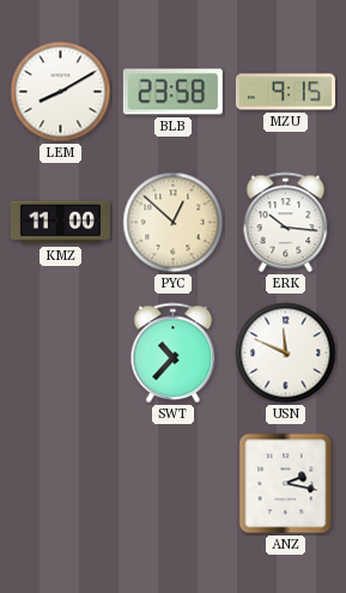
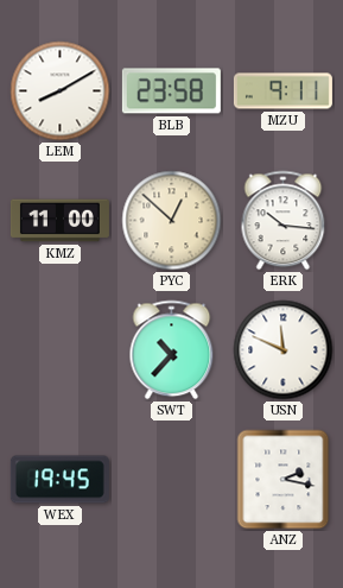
MZU: 9:15 -> 9:11
WEX: none -> 19:45
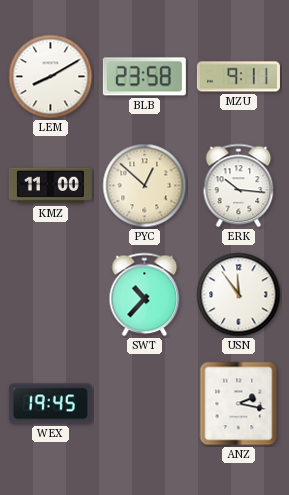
USN: 11:49 -> 11:54
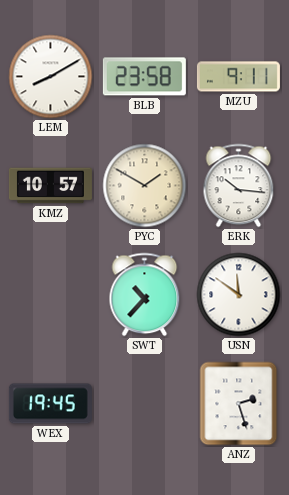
KMZ: 11:00 -> 10:57
PYC: 12:52 -> 1:50
USN: 11:54 -> 11:51
ANZ: 2:17 -> 2:27
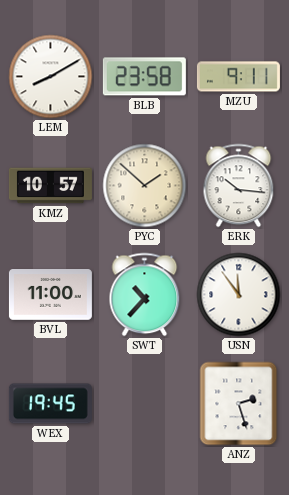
PYC: 1:50 -> 1:52
BVL: none -> 11:00
USN: 11:51 -> 11:54
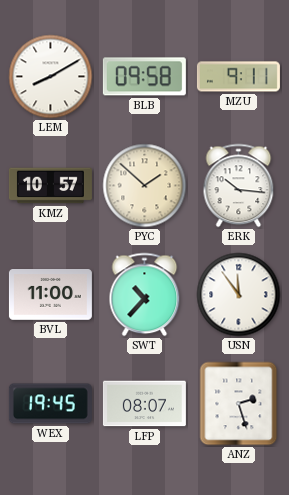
BLB: 23:58 -> 09:58
LFP: none -> 08:07
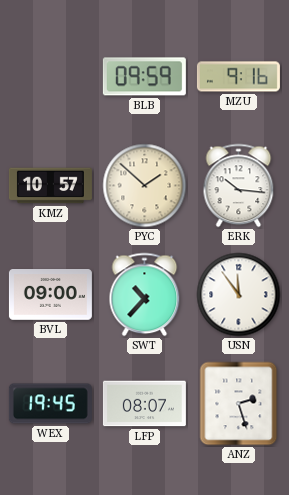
LEM: 8:10 -> none
BLB: 09:58 -> 09:59
MZU: 9:11 -> 9:16
BVL: 11:00 -> 09:00
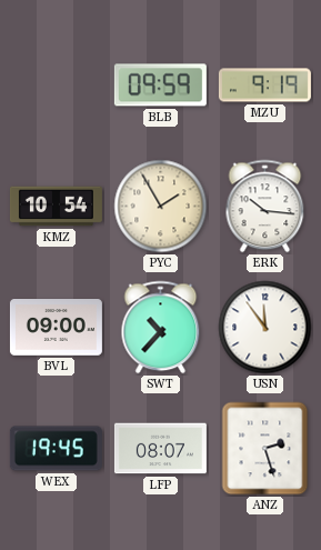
MZU: 9:16 -> 9:19
KMZ: 10:57 -> 10:54
PYC: 1:52 -> 1:55
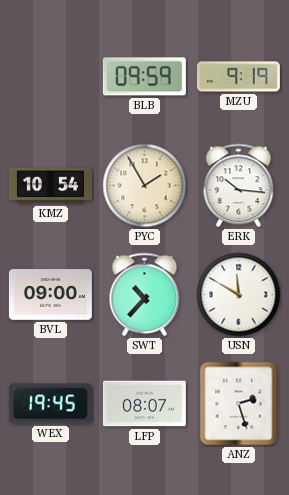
USN: 11:54 -> 11:50
